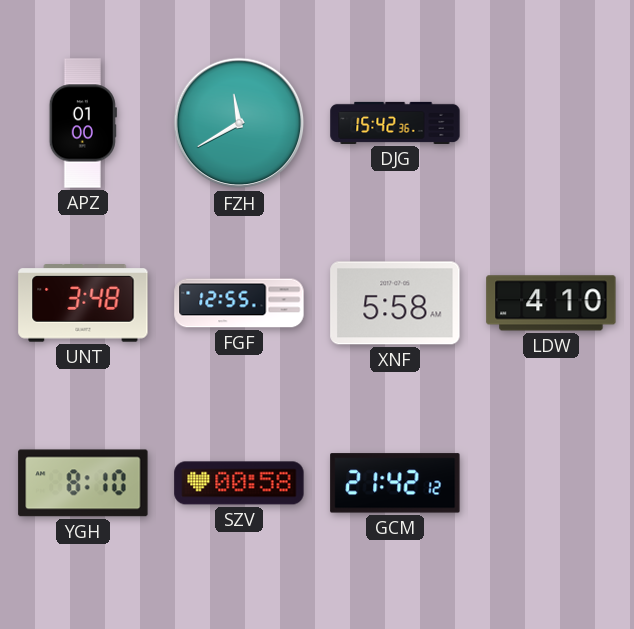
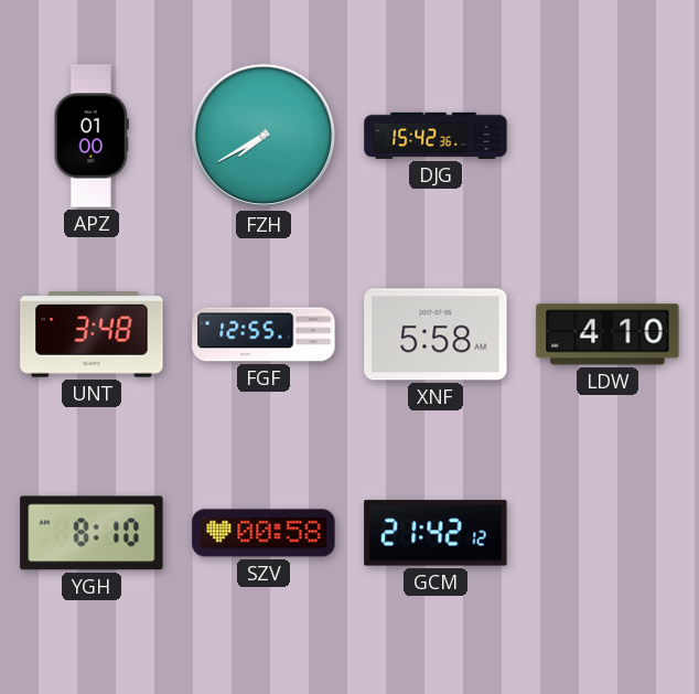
FZH: 11:40 -> 7:40
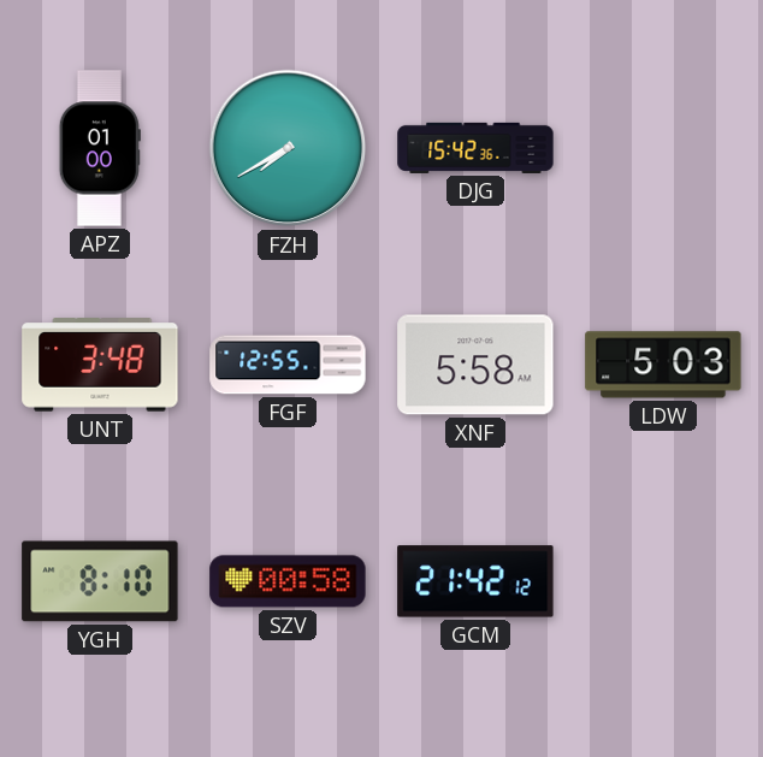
LDW: 4:10 -> 5:03
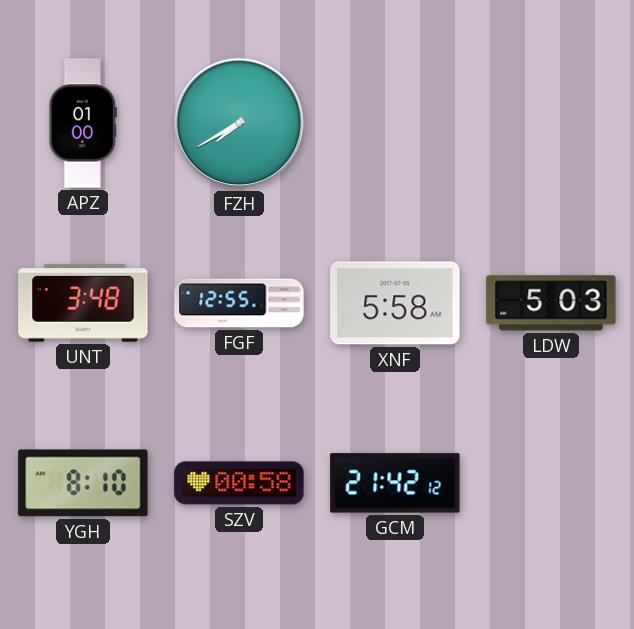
DJG: 15:42 -> none
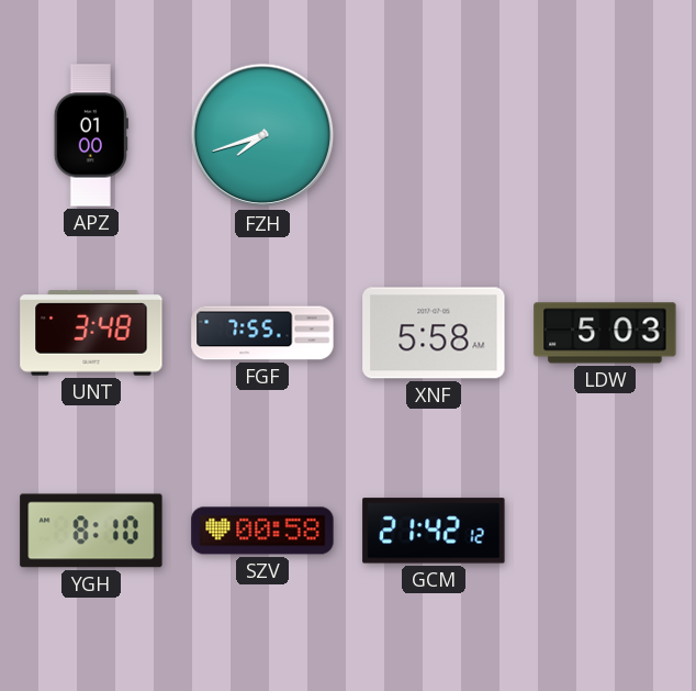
FZH: 7:40 -> 7:42
FGF: 12:55 -> 7:55
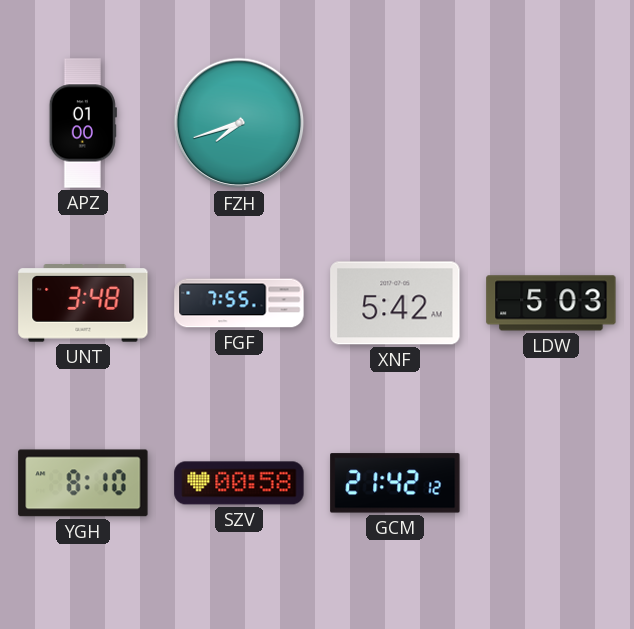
XNF: 5:58 -> 5:42
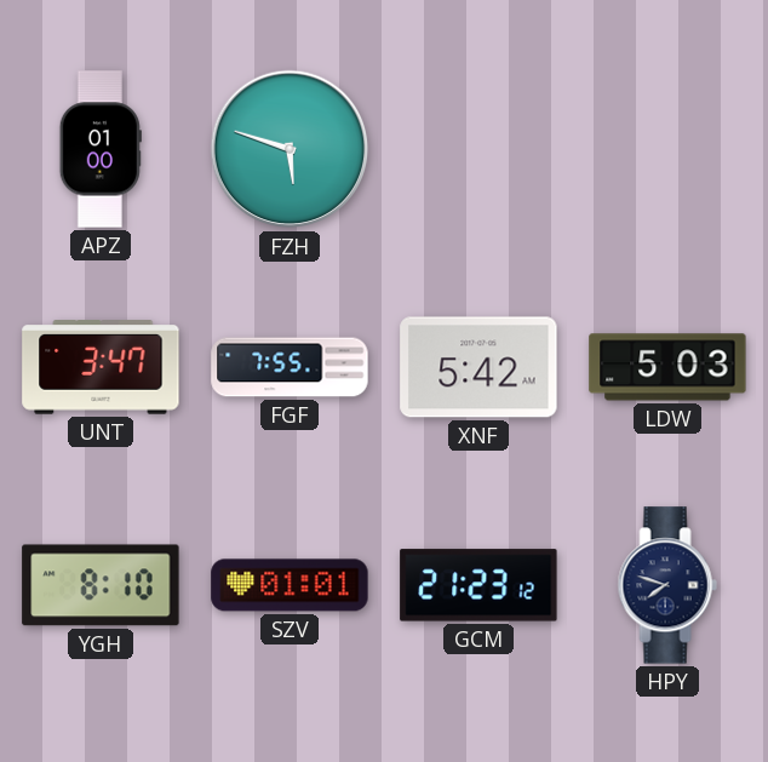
FZH: 7:42 -> 5:48
UNT: 3:48 -> 3:47
SZV: 00:58 -> 01:01
GCM: 21:42 -> 21:23
HPY: none -> 7:48
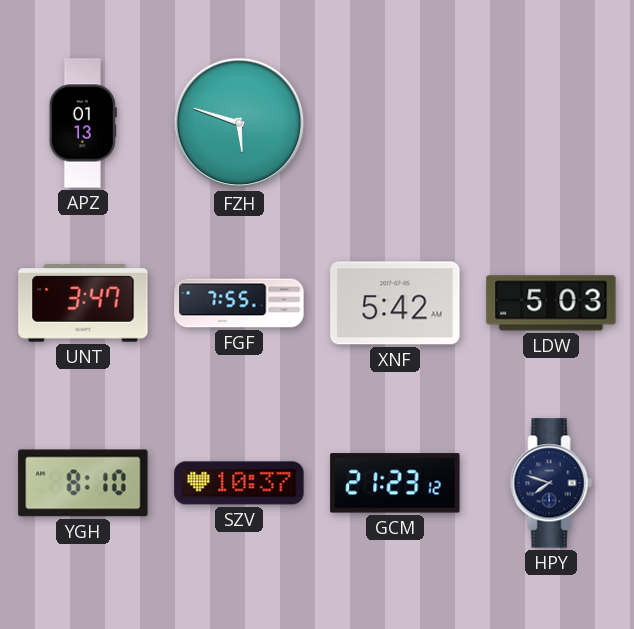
APZ: 01:00 -> 01:13
SZV: 01:01 -> 10:37
